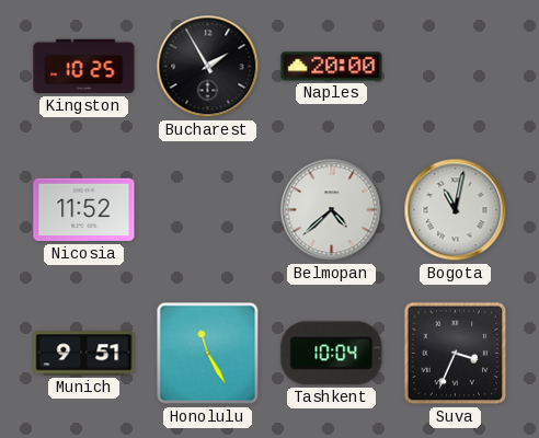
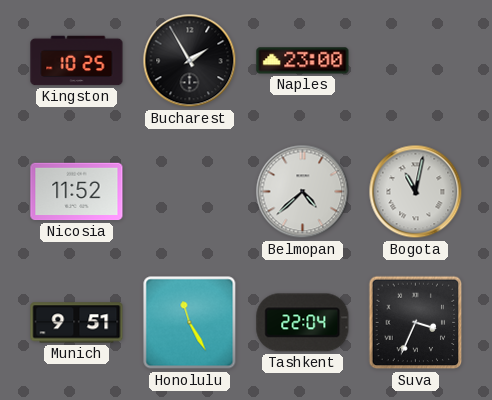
Naples: 20:00 -> 23:00
Tashkent: 10:04 -> 22:04
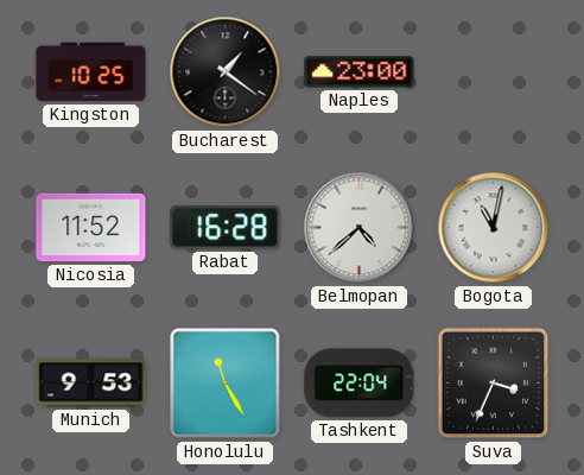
Bucharest: 1:55 -> 1:21
Rabat: none -> 16:28
Munich: 9:51 -> 9:53
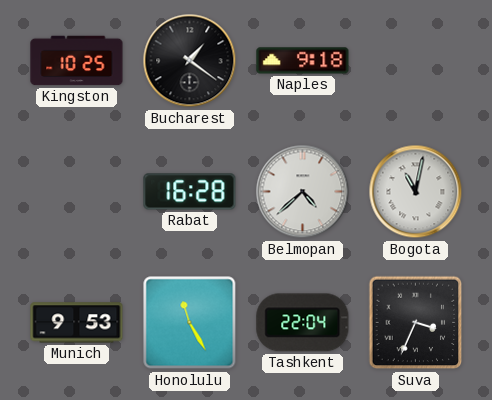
Naples: 23:00 -> 9:18
Nicosia: 11:52 -> none
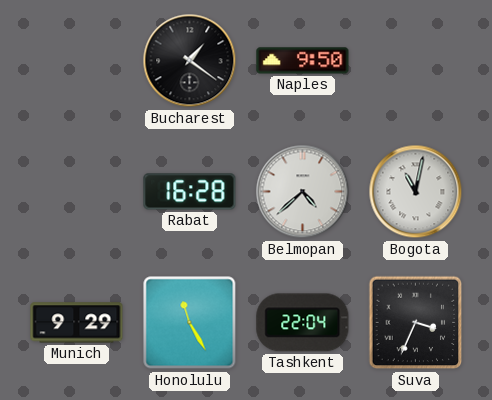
Kingston: 10:25 -> none
Naples: 9:18 -> 9:50
Munich: 9:53 -> 9:29
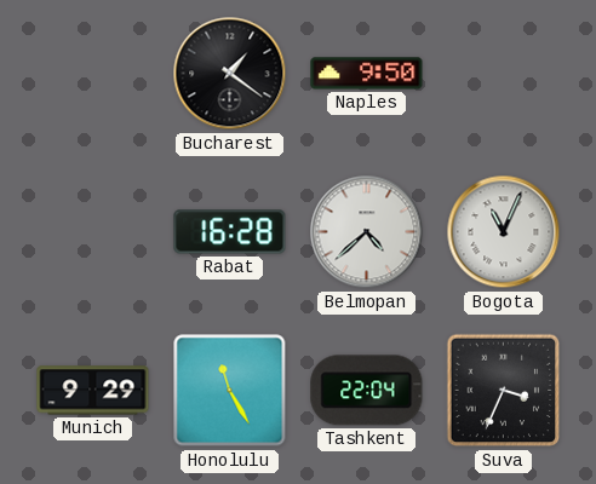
Bogota: 11:02 -> 11:04
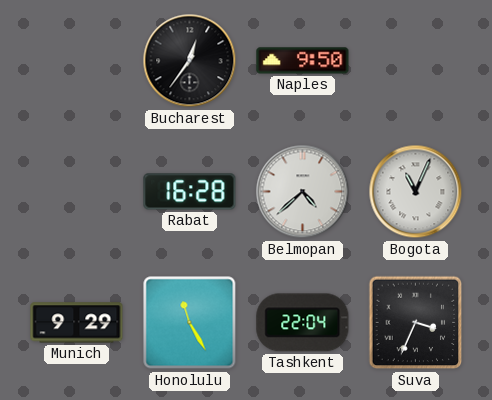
Bucharest: 1:21 -> 12:36
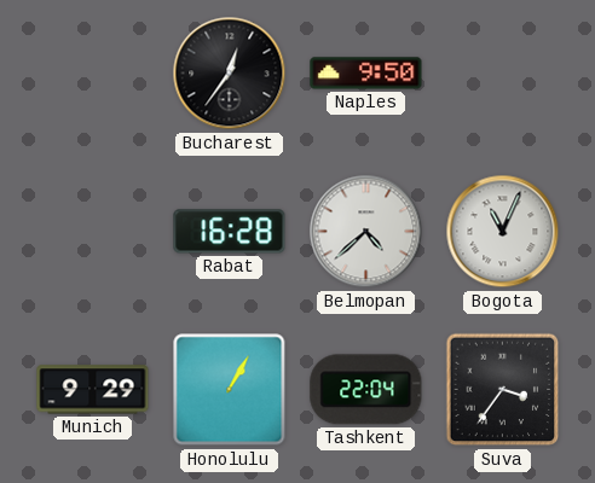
Honolulu: 11:25 -> 1:05
Suva: 3:34 -> 3:36
